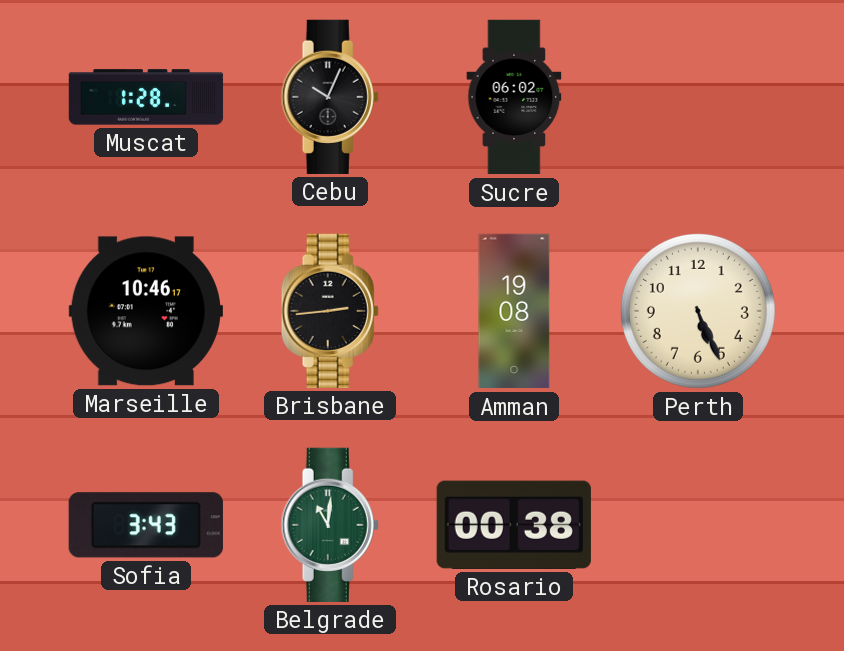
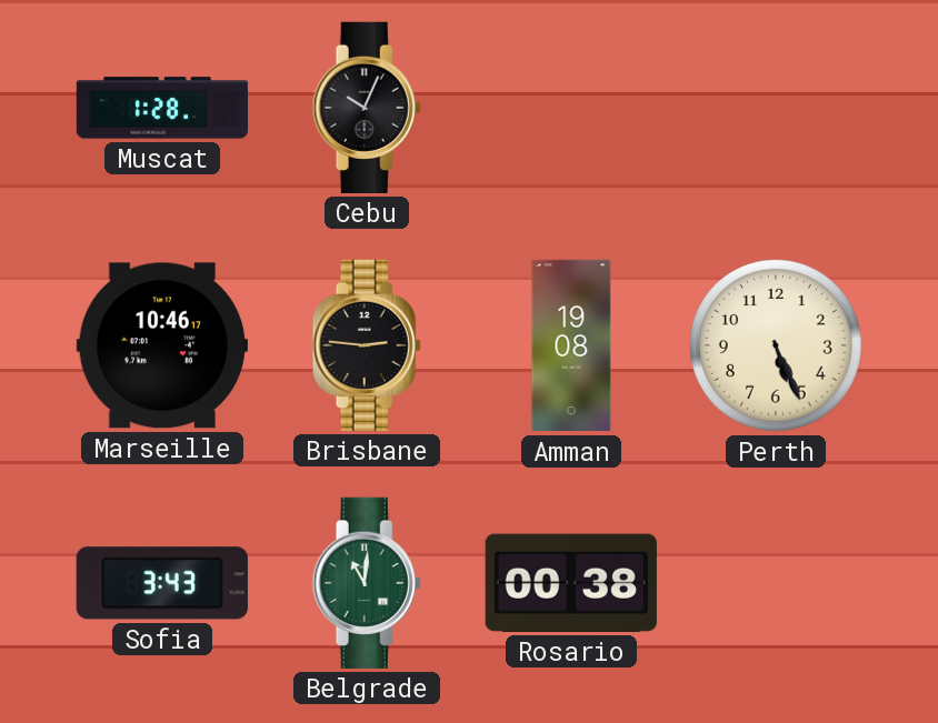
Sucre: 06:02 -> none
Brisbane: 2:44 -> 2:46
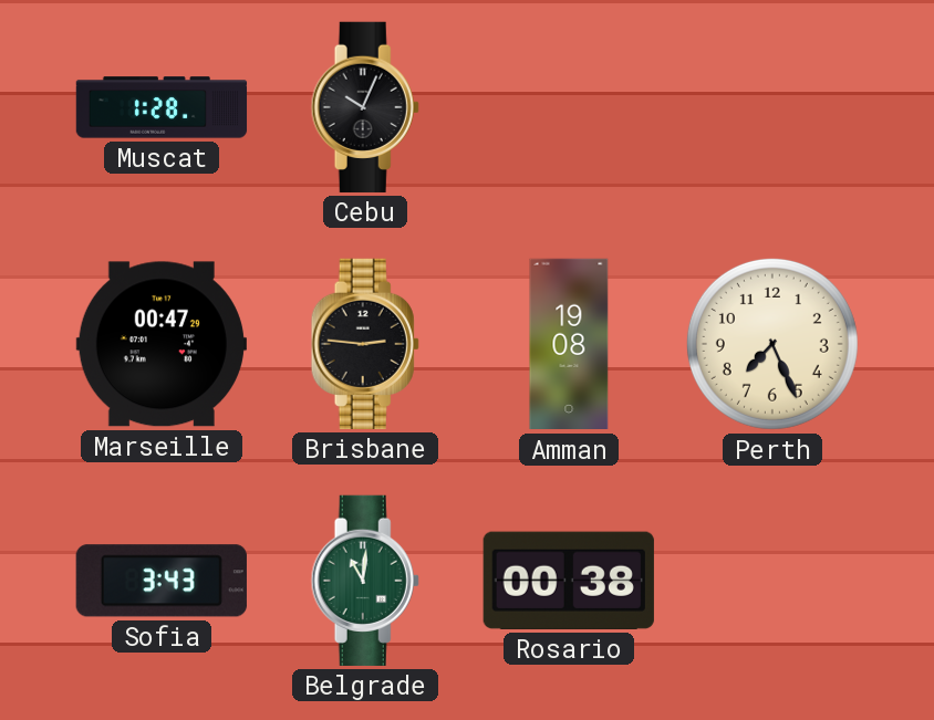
Marseille: 10:46 -> 00:47
Perth: 5:26 -> 7:26
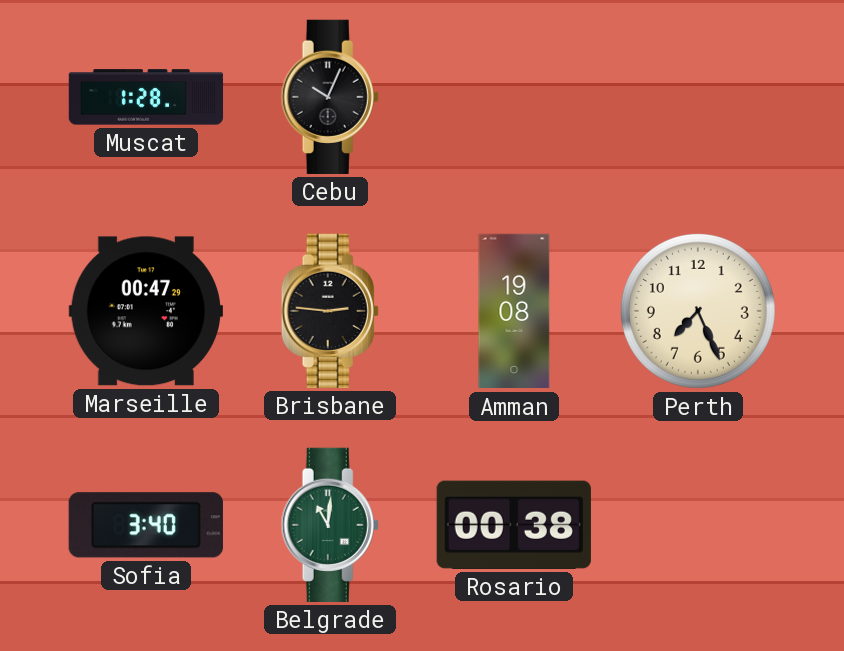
Sofia: 3:43 -> 3:40
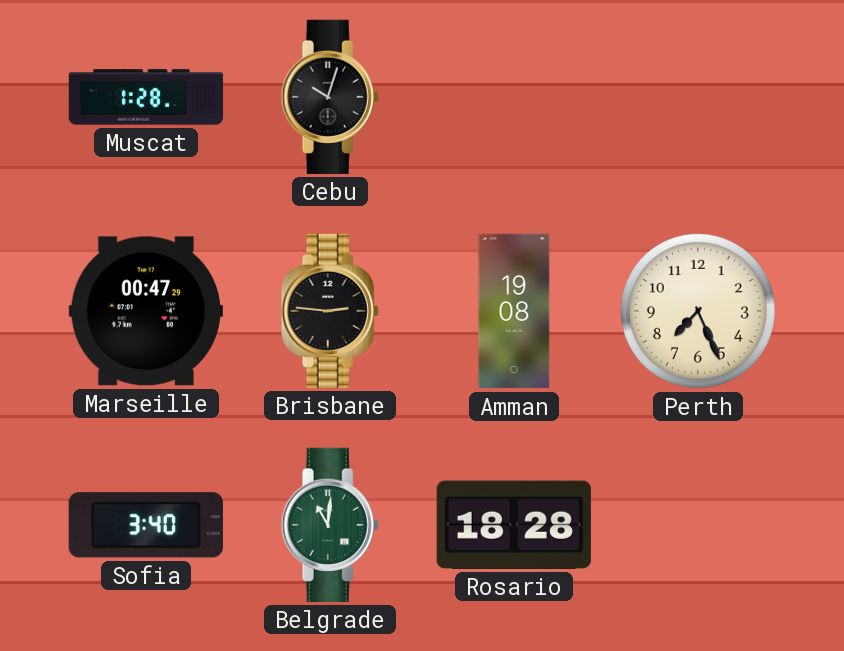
Cebu: 10:04 -> 10:03
Rosario: 00:38 -> 18:28
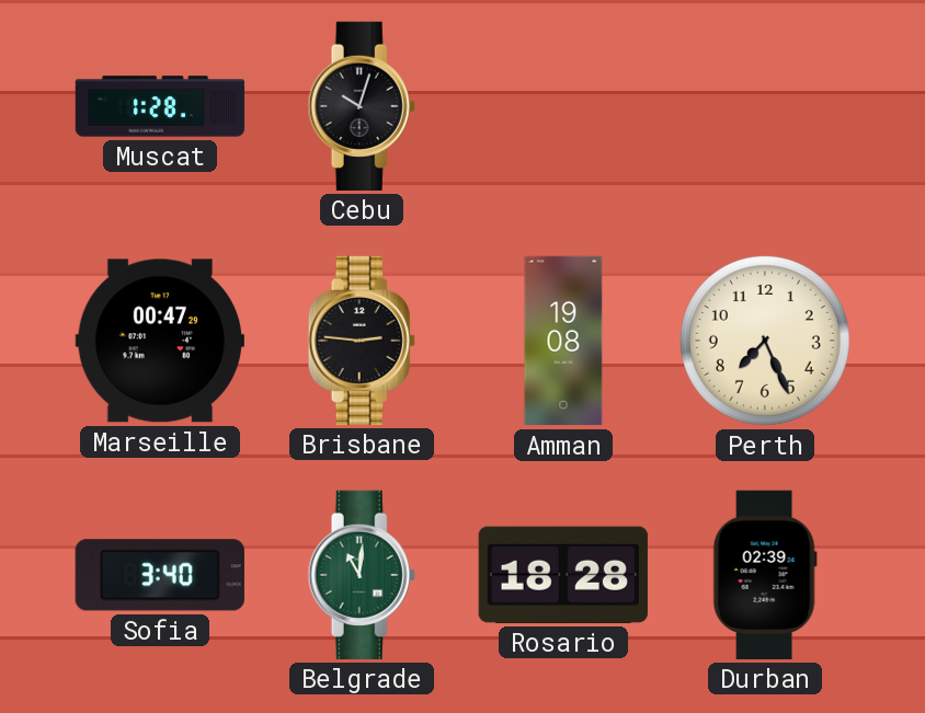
Durban: none -> 02:39
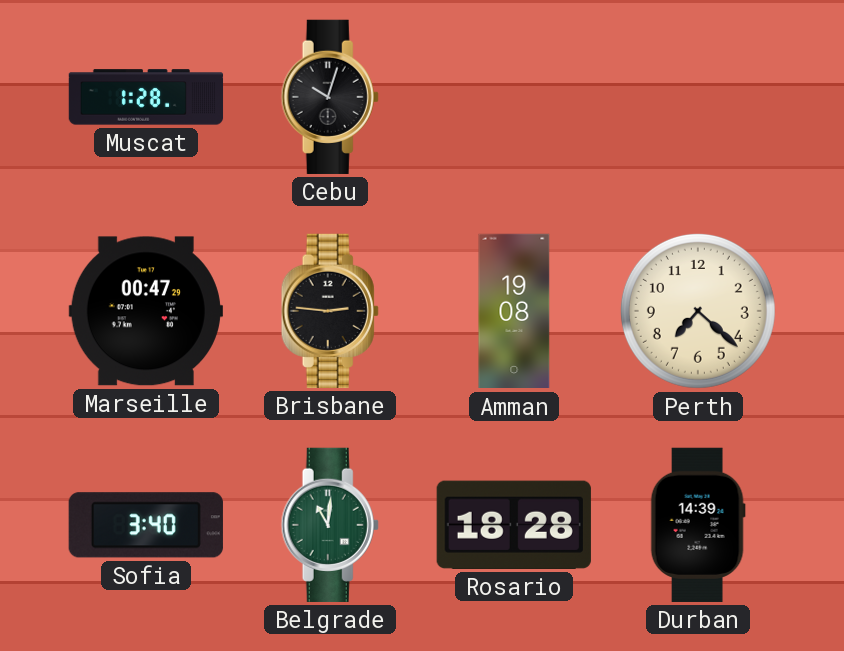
Perth: 7:26 -> 7:22
Durban: 02:39 -> 14:39
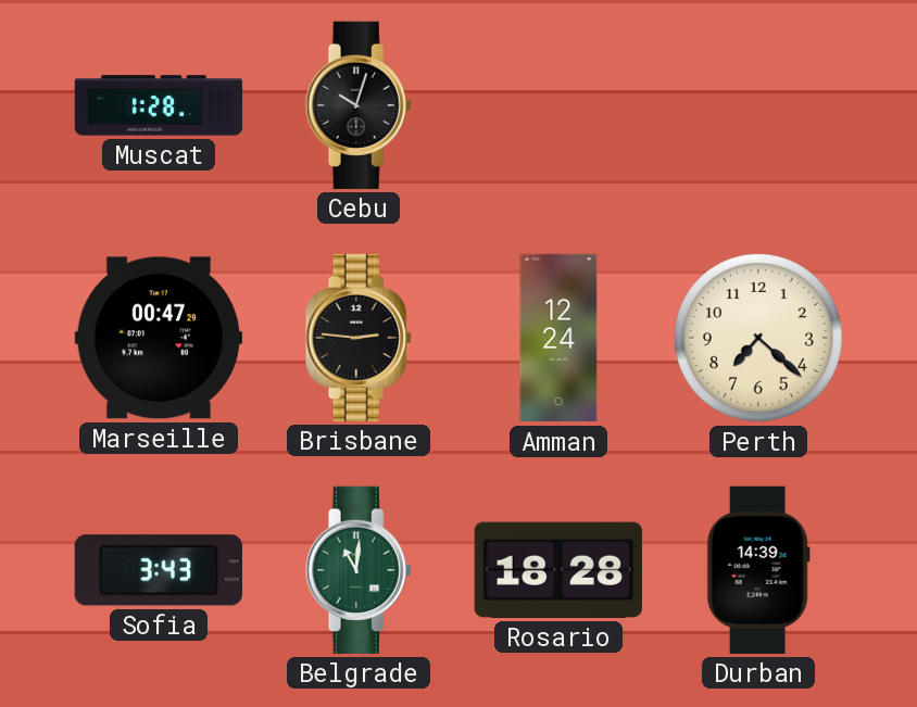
Amman: 19:08 -> 12:24
Sofia: 3:40 -> 3:43
